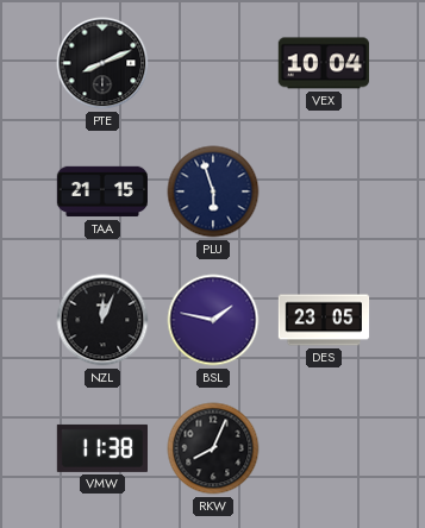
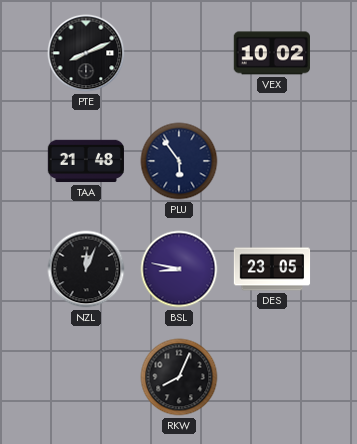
VEX: 10:04 -> 10:02
TAA: 21:15 -> 21:48
PLU: 5:57 -> 5:54
BSL: 1:47 -> 8:47
VMW: 11:38 -> none
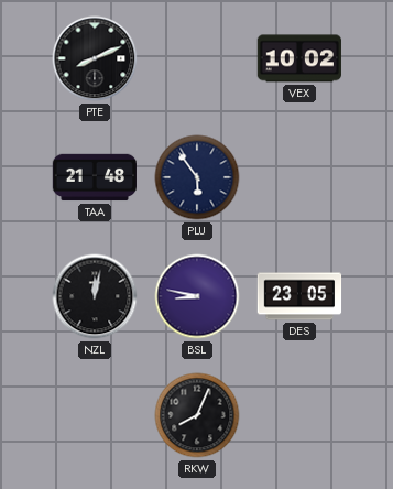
NZL: 12:04 -> 12:02
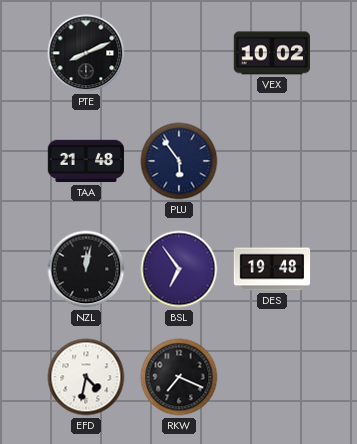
BSL: 8:47 -> 6:54
DES: 23:05 -> 19:48
EFD: none -> 4:32
RKW: 8:04 -> 7:19
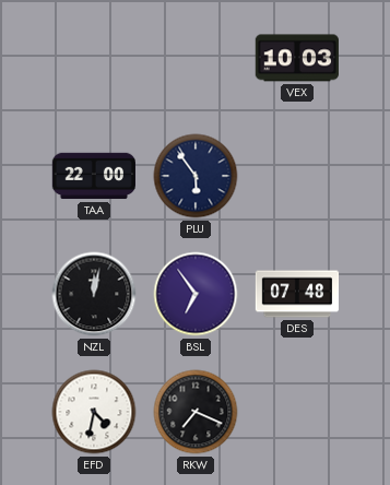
PTE: 8:11 -> none
VEX: 10:02 -> 10:03
TAA: 21:48 -> 22:00
DES: 19:48 -> 07:48
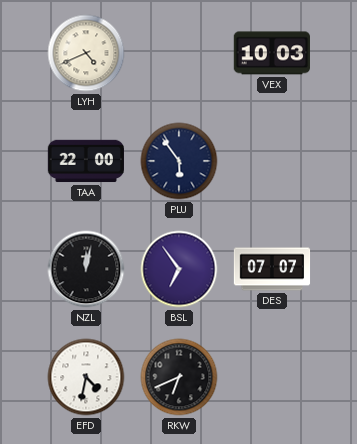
LYH: none -> 4:41
DES: 07:48 -> 07:07
RKW: 7:19 -> 6:41
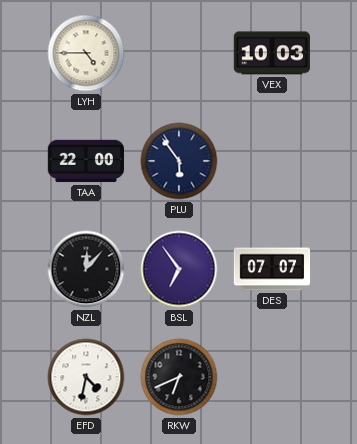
LYH: 4:41 -> 4:45
NZL: 12:02 -> 12:07
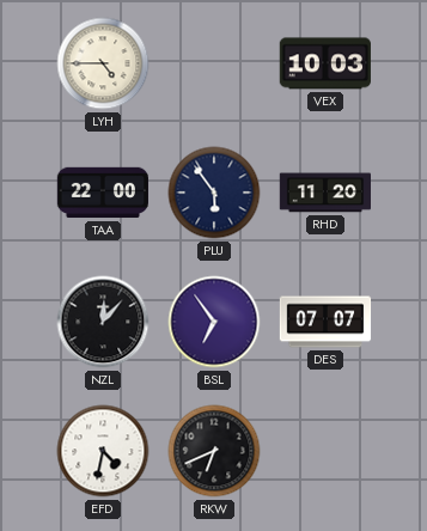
RHD: none -> 11:20
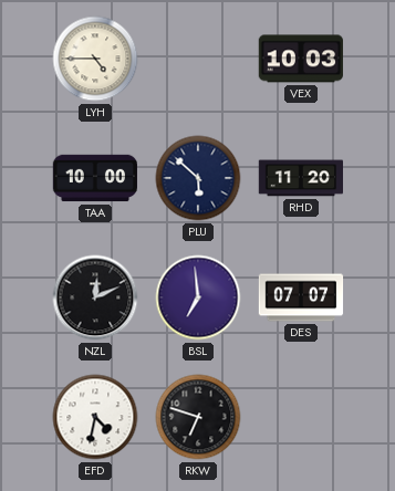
TAA: 22:00 -> 10:00
PLU: 5:54 -> 5:52
NZL: 12:07 -> 12:11
BSL: 6:54 -> 6:59
RKW: 6:41 -> 6:48
